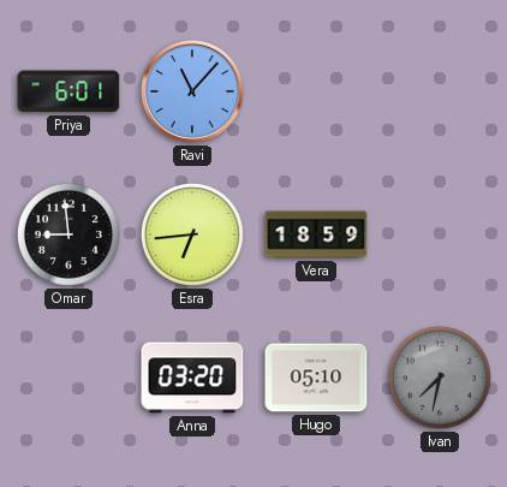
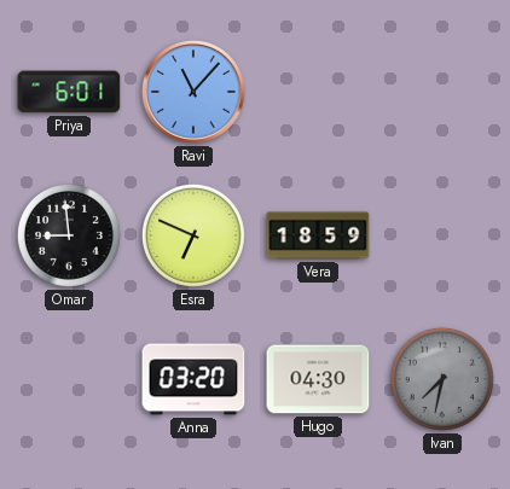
Esra: 6:44 -> 6:49
Hugo: 05:10 -> 04:30
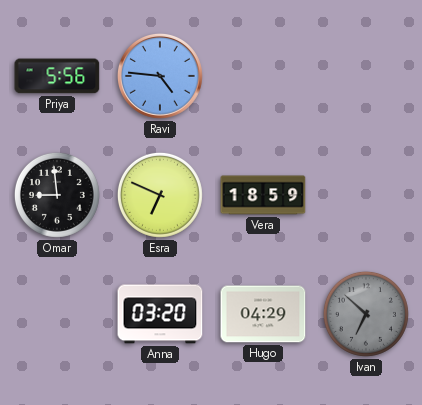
Priya: 6:01 -> 5:56
Ravi: 11:07 -> 4:46
Hugo: 04:30 -> 04:29
Ivan: 7:32 -> 6:52
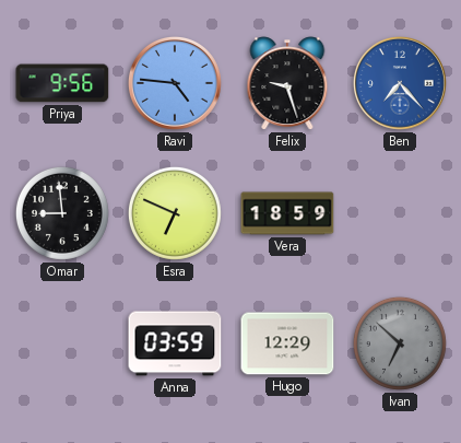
Priya: 5:56 -> 9:56
Felix: none -> 9:27
Ben: none -> 7:23
Anna: 03:20 -> 03:59
Hugo: 04:29 -> 12:29
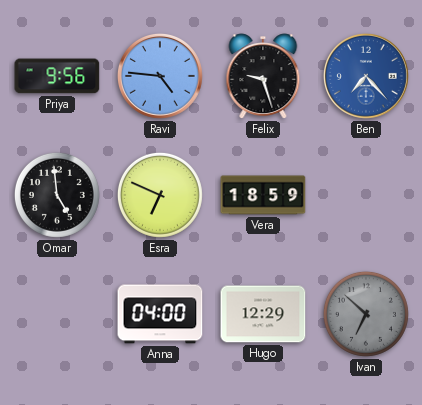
Omar: 8:59 -> 4:59
Anna: 03:59 -> 04:00
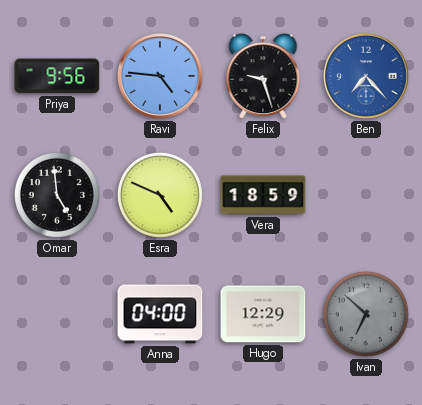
Esra: 6:49 -> 4:49
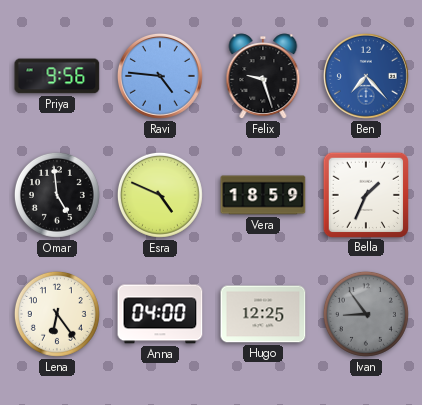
Bella: none -> 1:34
Lena: none -> 6:24
Hugo: 12:29 -> 12:25
Ivan: 6:52 -> 8:54
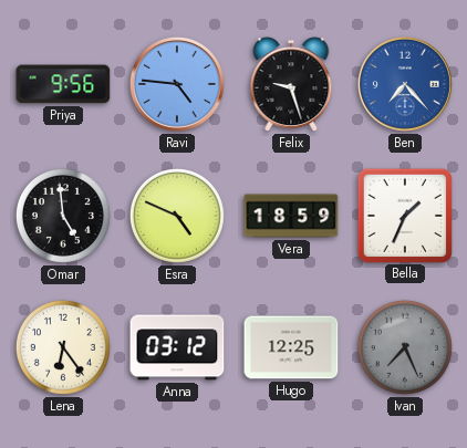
Anna: 04:00 -> 03:12
Ivan: 8:54 -> 7:26
